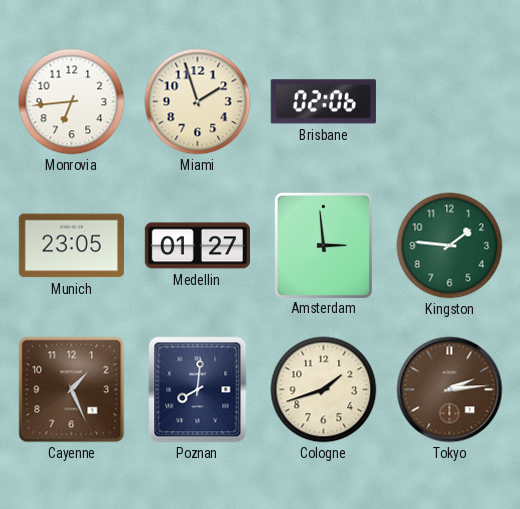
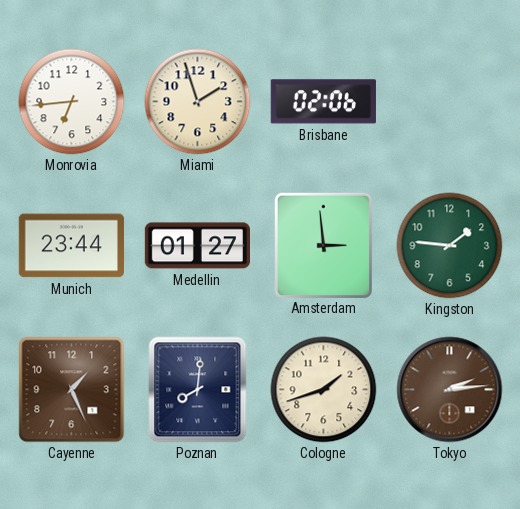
Munich: 23:05 -> 23:44
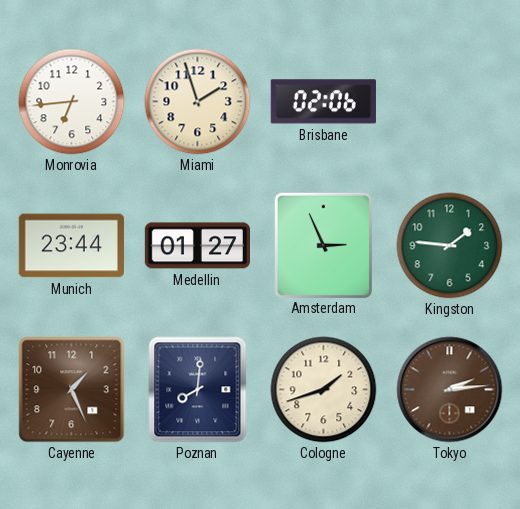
Amsterdam: 2:59 -> 2:56
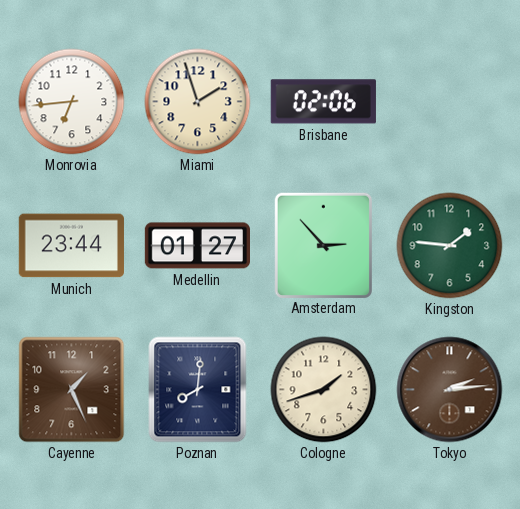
Amsterdam: 2:56 -> 2:53
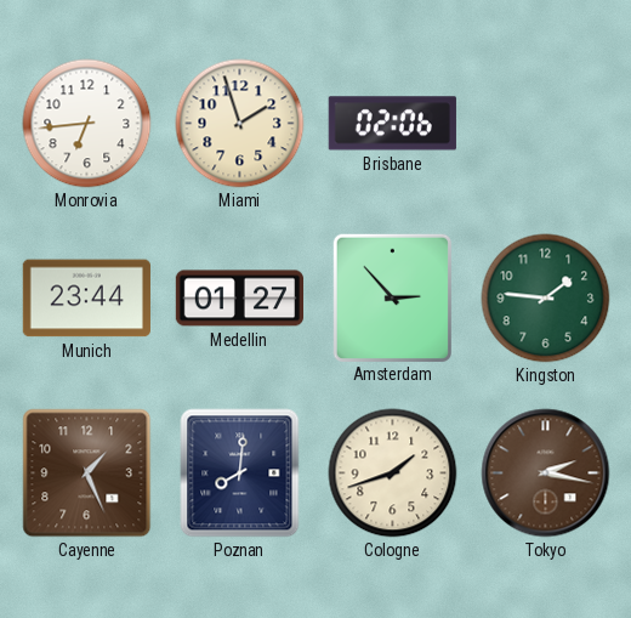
Tokyo: 2:14 -> 2:17
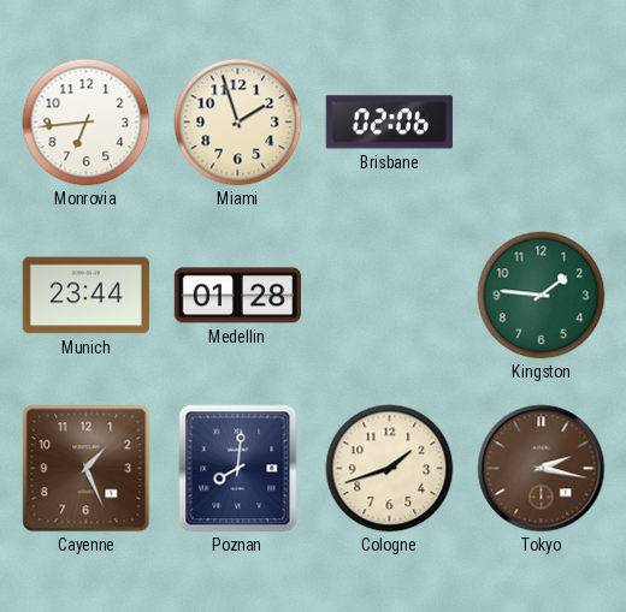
Medellin: 01:27 -> 01:28
Amsterdam: 2:53 -> none
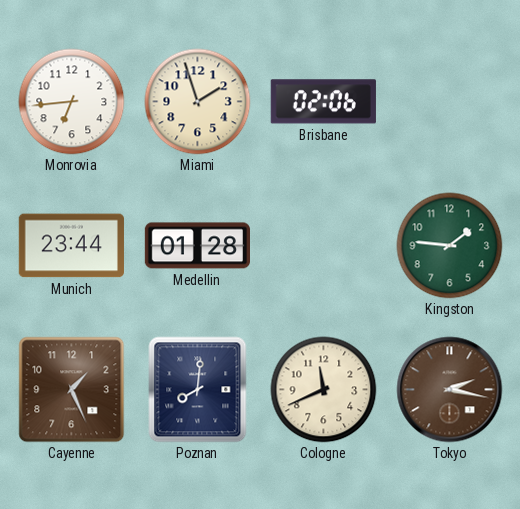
Cologne: 1:42 -> 11:41
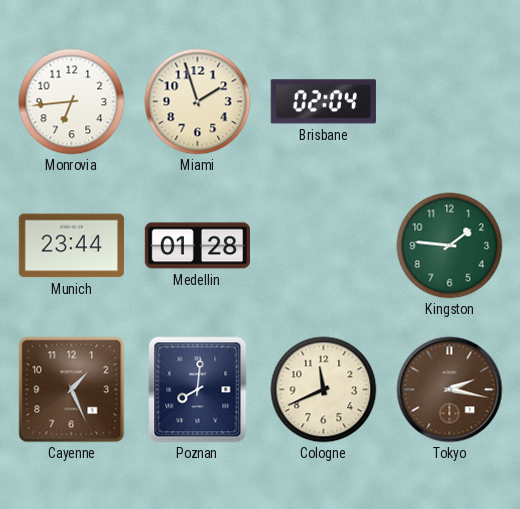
Brisbane: 02:06 -> 02:04
